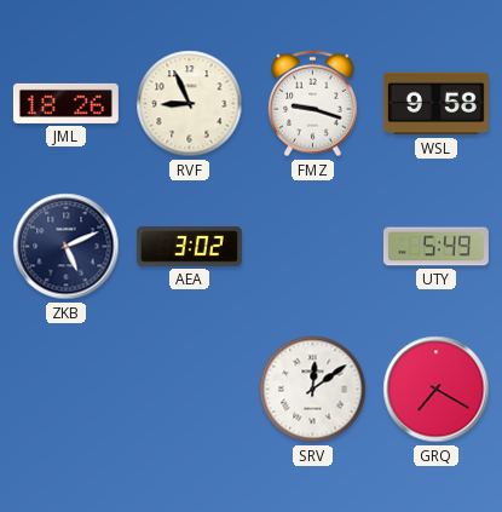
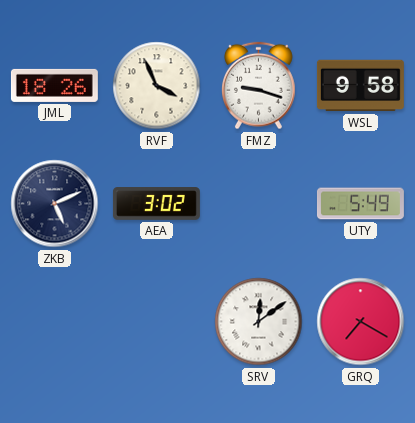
RVF: 8:56 -> 3:56
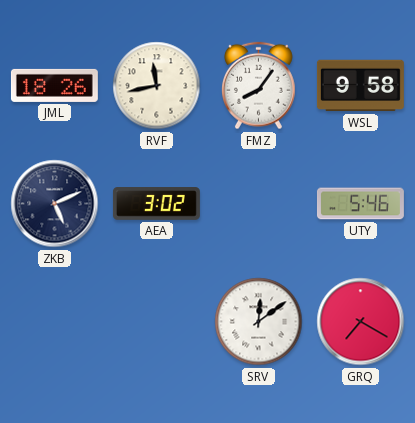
RVF: 3:56 -> 11:43
FMZ: 9:18 -> 8:06
UTY: 5:49 -> 5:46
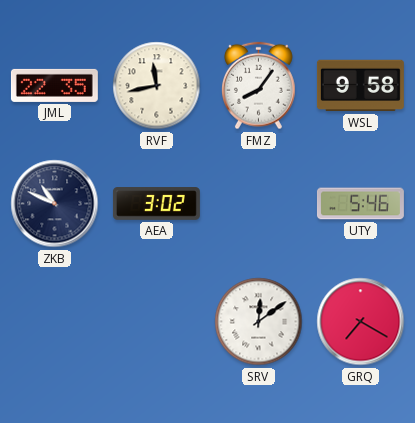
JML: 18:26 -> 22:35
ZKB: 5:11 -> 10:49
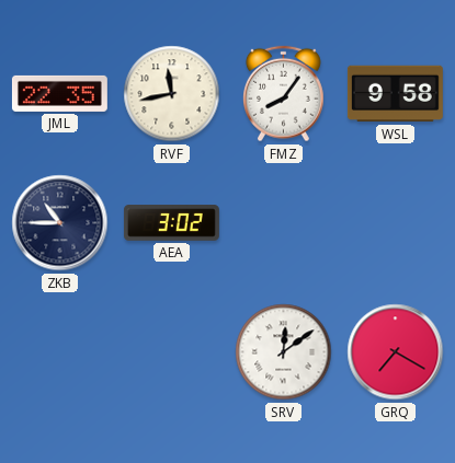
ZKB: 10:49 -> 10:45
UTY: 5:46 -> none
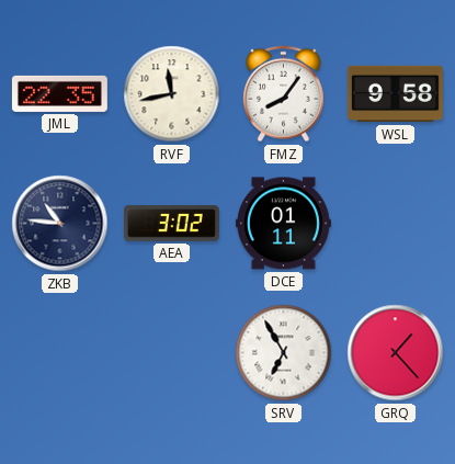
ZKB: 10:45 -> 10:46
DCE: none -> 01:11
SRV: 12:09 -> 6:55
GRQ: 7:20 -> 1:23
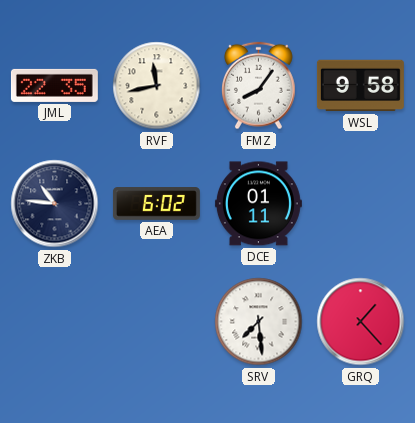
AEA: 3:02 -> 6:02
SRV: 6:55 -> 7:29
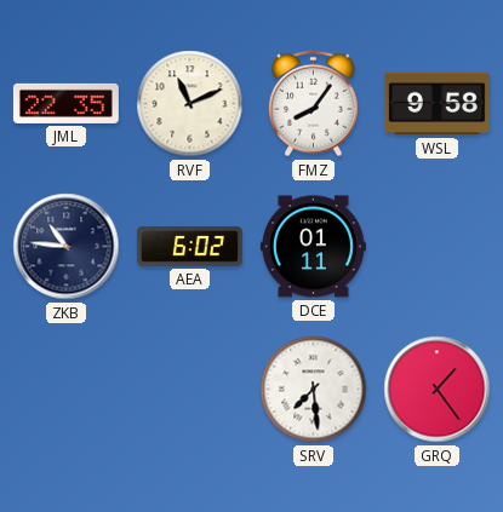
RVF: 11:43 -> 11:11
GRQ: 1:23 -> 1:24
